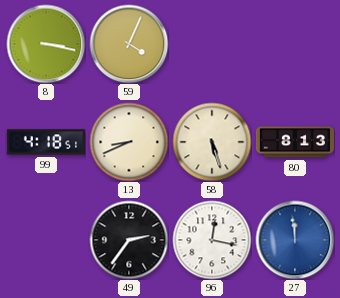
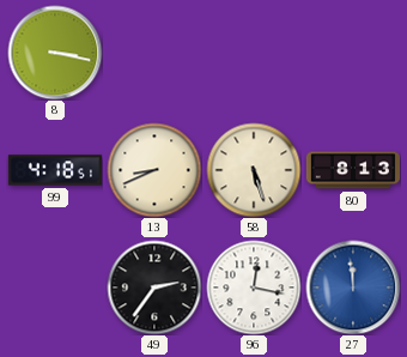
59: 4:04 -> none
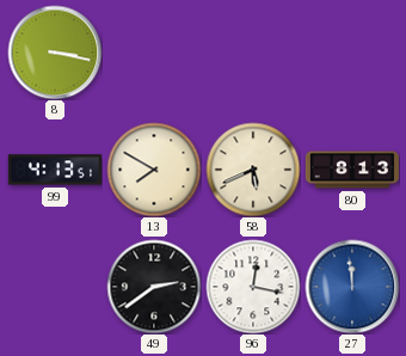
99: 4:18 -> 4:13
13: 8:41 -> 7:50
58: 5:27 -> 5:41
49: 2:36 -> 2:39
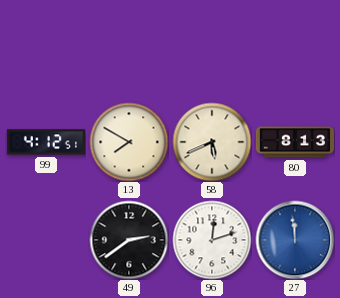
8: 3:17 -> none
99: 4:13 -> 4:12
96: 12:17 -> 12:12
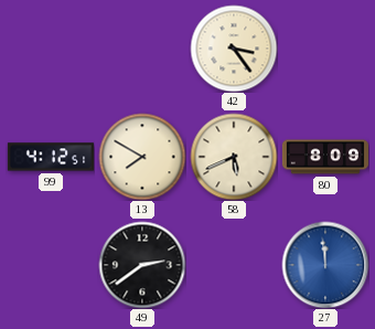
42: none -> 3:24
80: 8:13 -> 8:09
96: 12:12 -> none
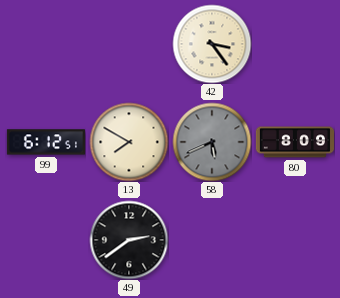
99: 4:12 -> 6:12
58 dial: cream -> grey
27: 11:59 -> none
